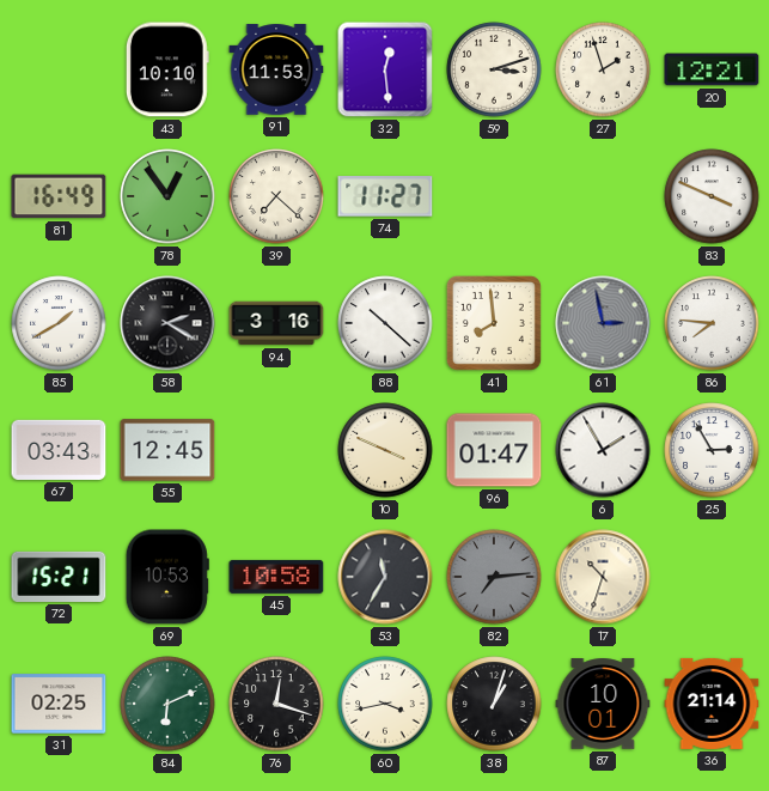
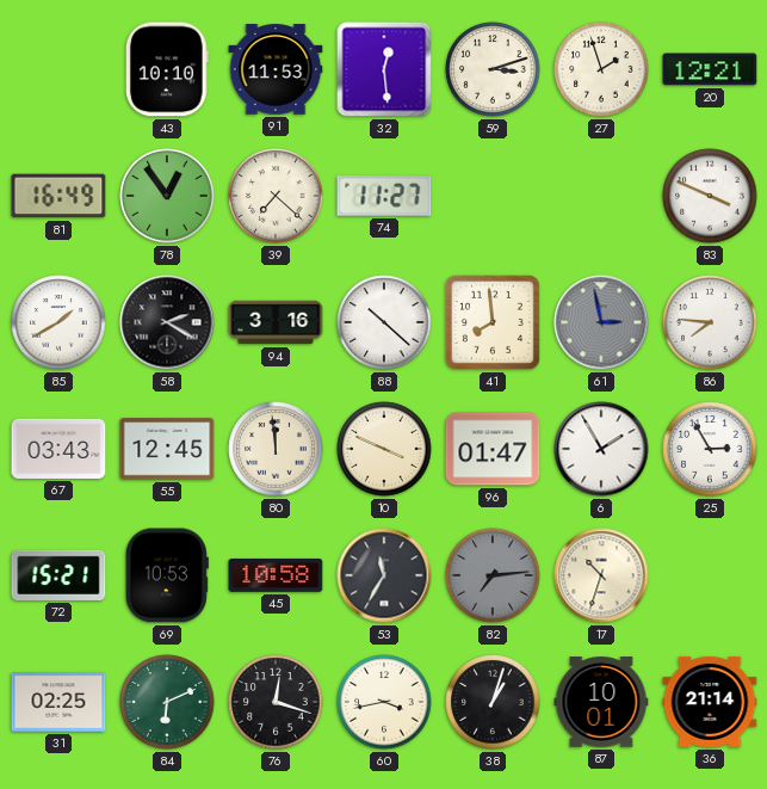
80: none -> 11:59
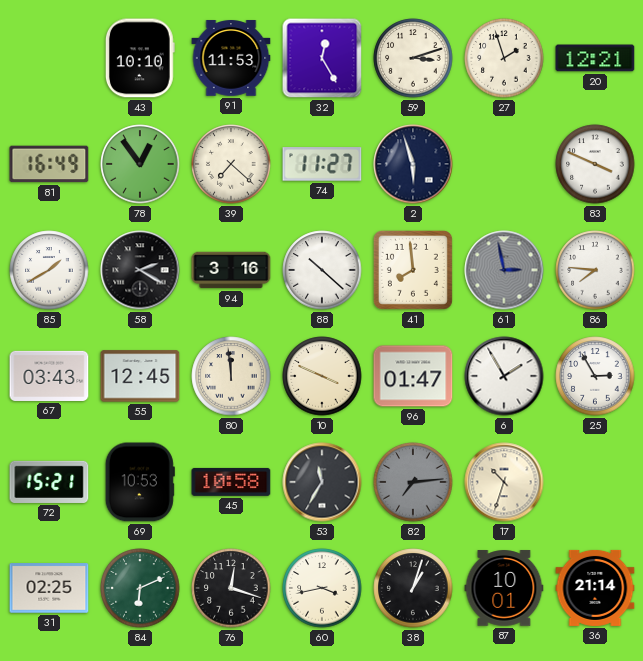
32: 12:29 -> 12:25
2: none -> 5:57
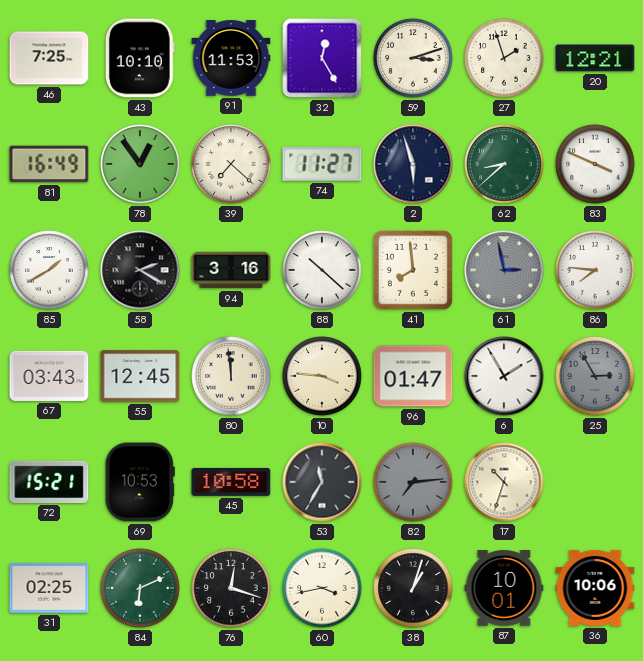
46: none -> 7:25
62: none -> 8:38
10: 3:49 -> 3:46
25 dial: white -> grey
36: 21:14 -> 10:06
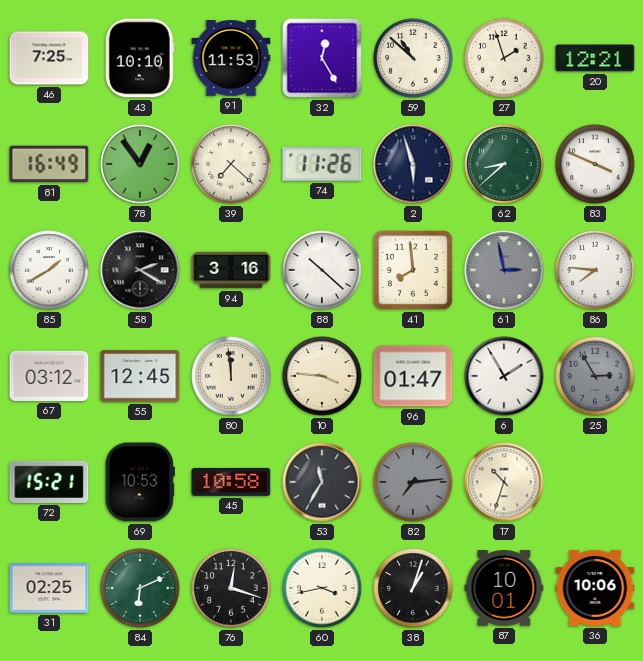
59: 3:12 -> 10:52
74: 11:27 -> 11:26
67: 03:43 -> 03:12
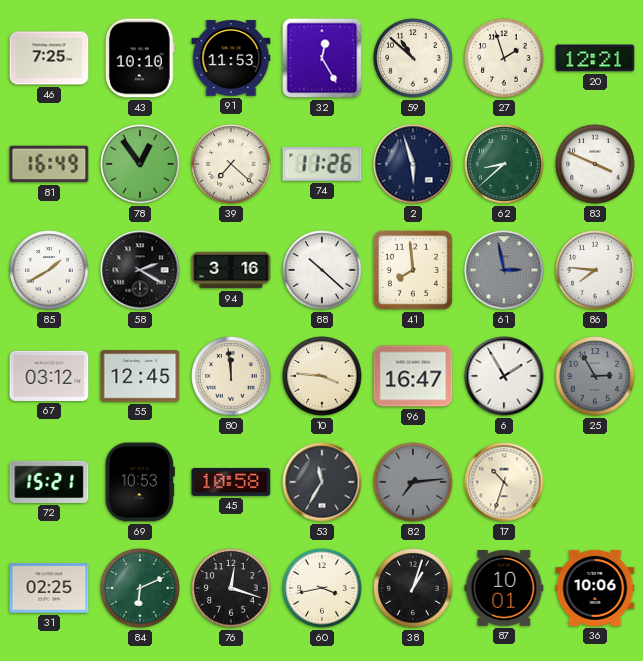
96: 01:47 -> 16:47
